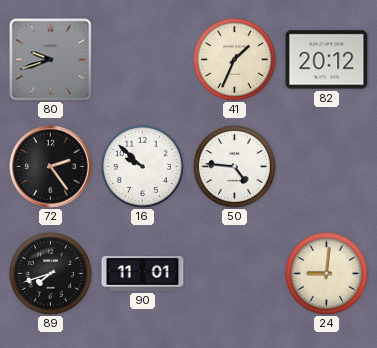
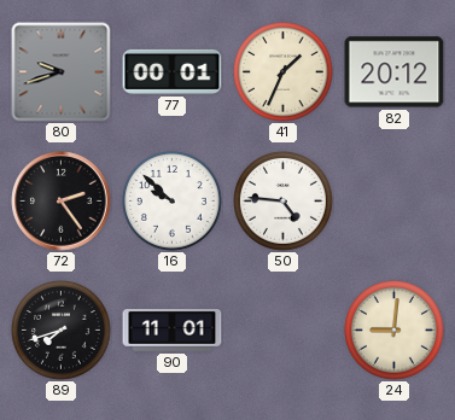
77: none -> 00:01
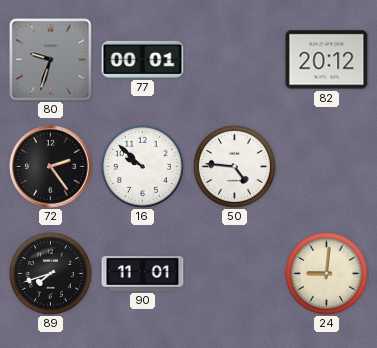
80: 9:42 -> 9:33
41: 1:34 -> none
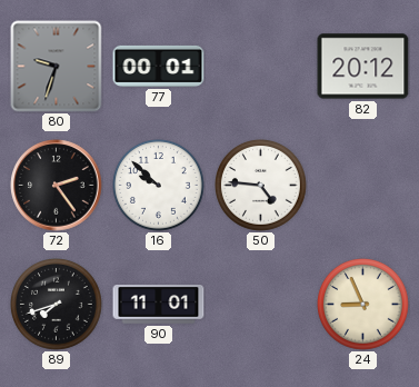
24: 9:01 -> 8:56
